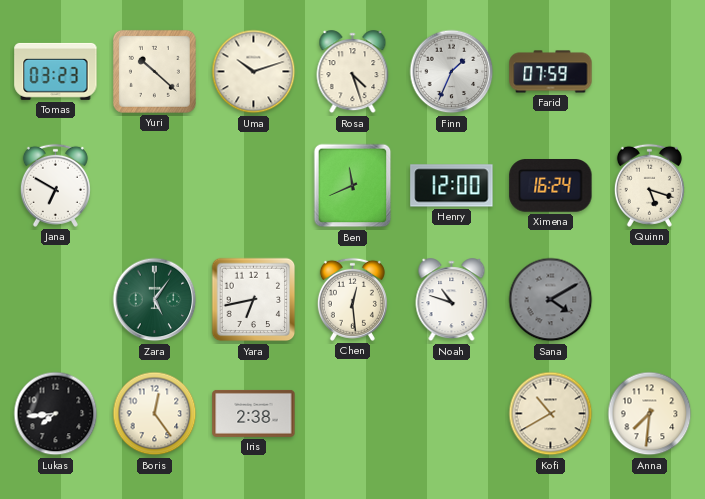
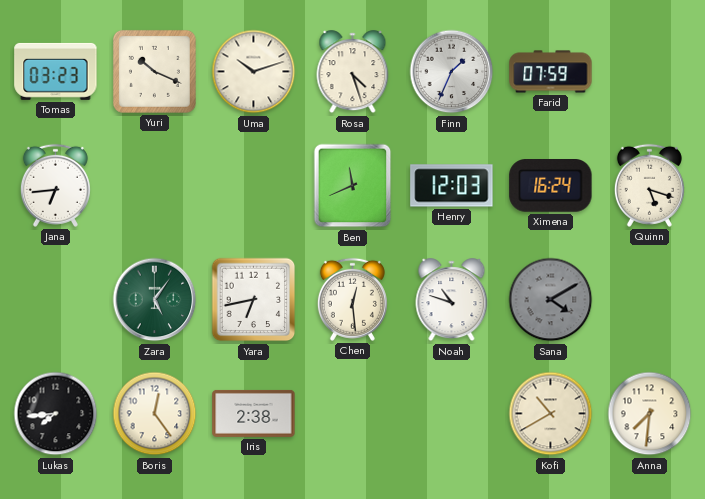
Yuri: 10:22 -> 10:19
Jana: 6:50 -> 6:44
Henry: 12:00 -> 12:03
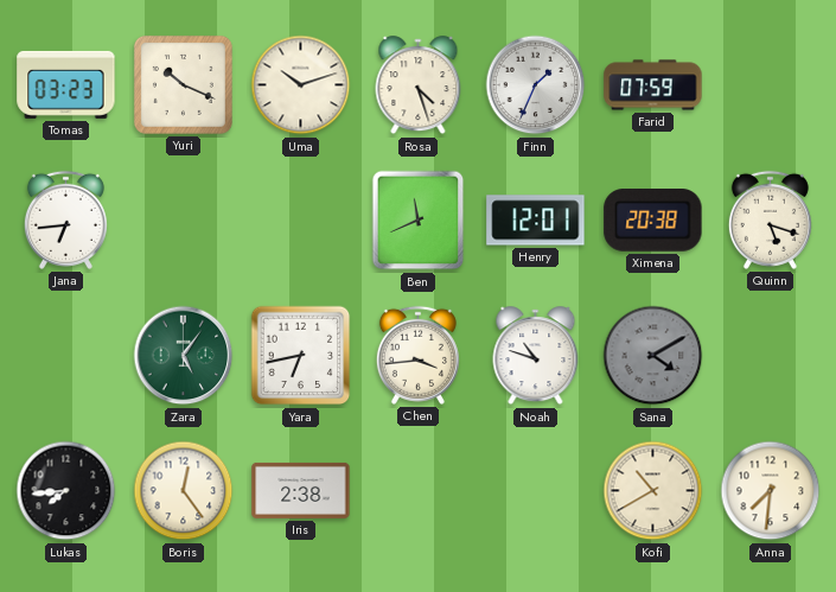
Henry: 12:03 -> 12:01
Ximena: 16:24 -> 20:38
Chen: 12:29 -> 3:44
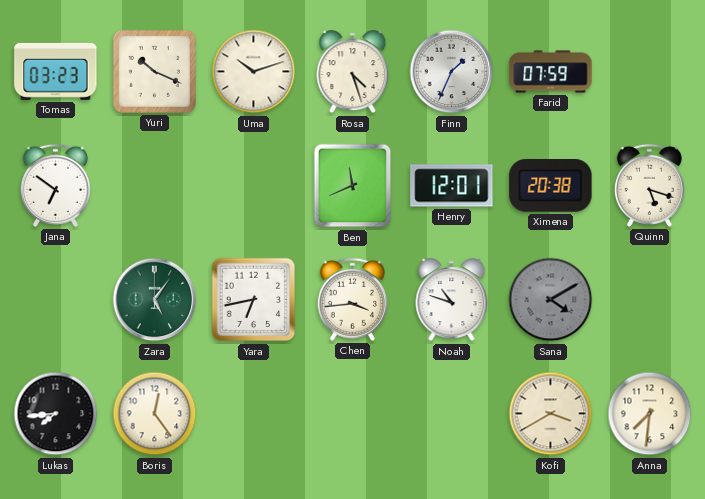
Jana: 6:44 -> 6:51
Iris: 2:38 -> none
Kofi: 10:40 -> 3:40
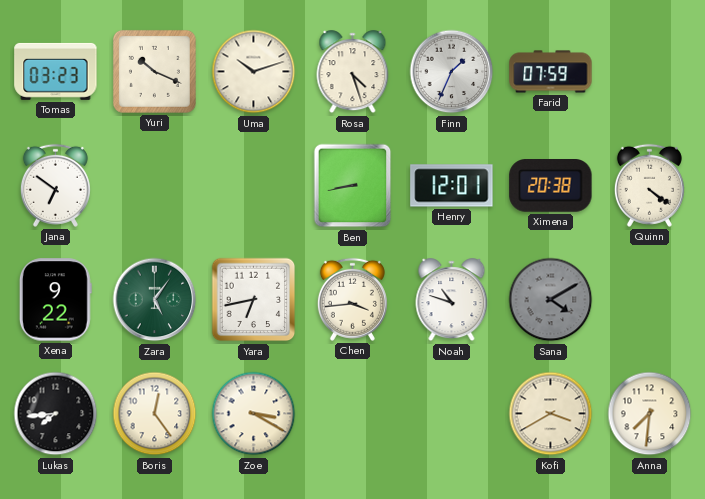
Ben: 11:41 -> 8:43
Quinn: 5:18 -> 4:21
Xena: none -> 9:22
Zoe: none -> 3:20
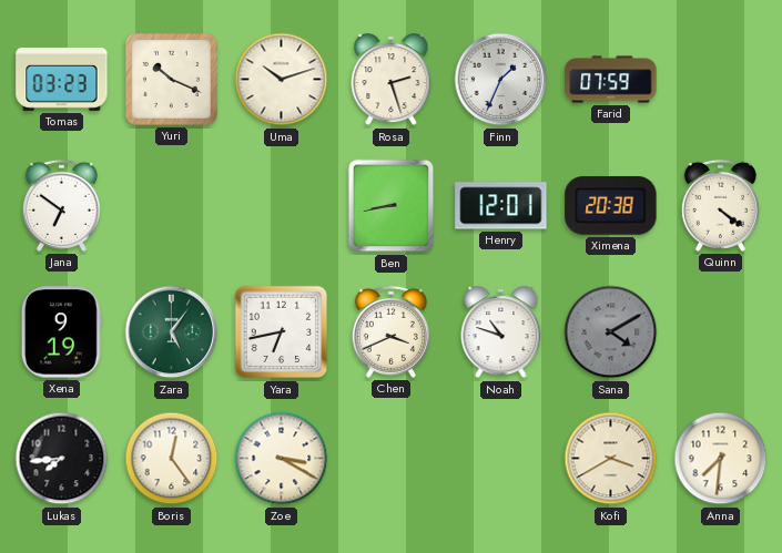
Rosa: 4:27 -> 2:27
Xena: 9:22 -> 9:19
Chen: 3:44 -> 3:41
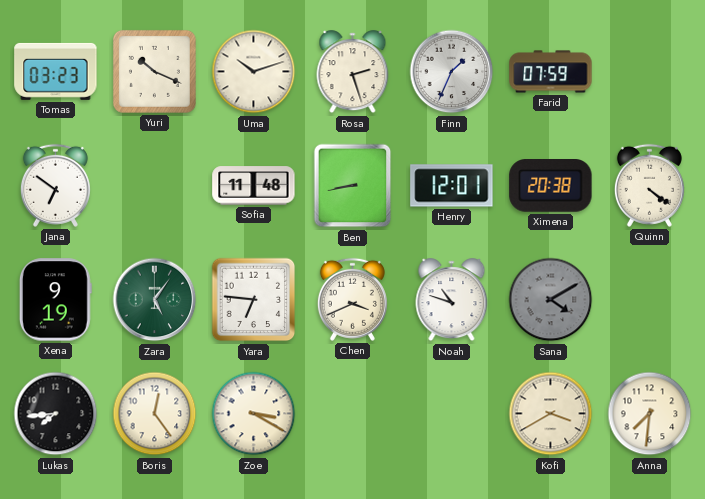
Sofia: none -> 11:48
Yara: 6:43 -> 6:46
